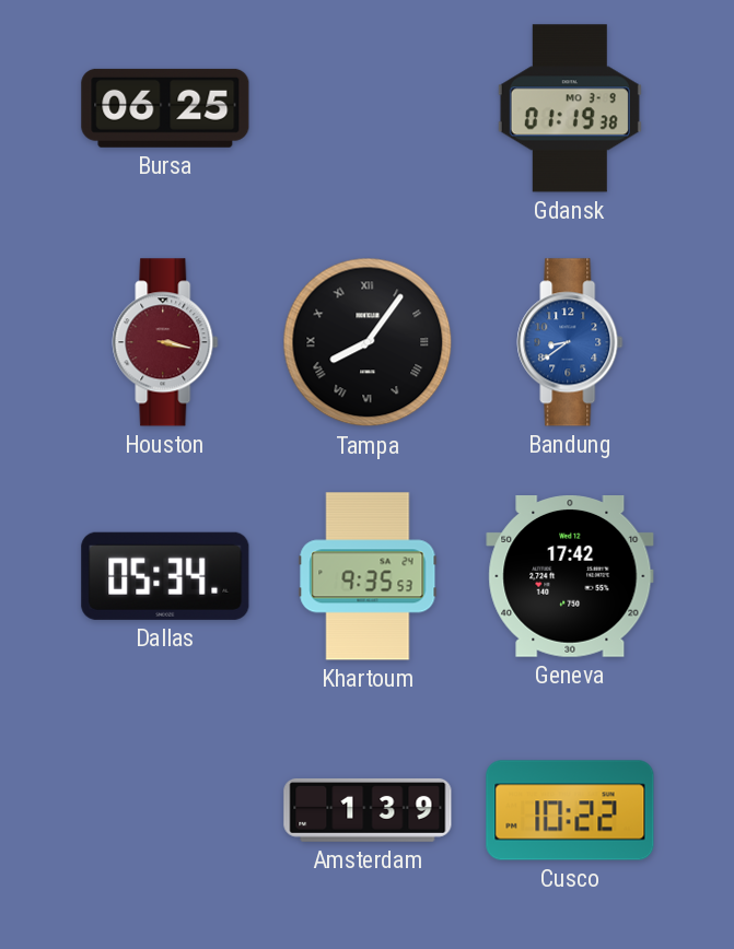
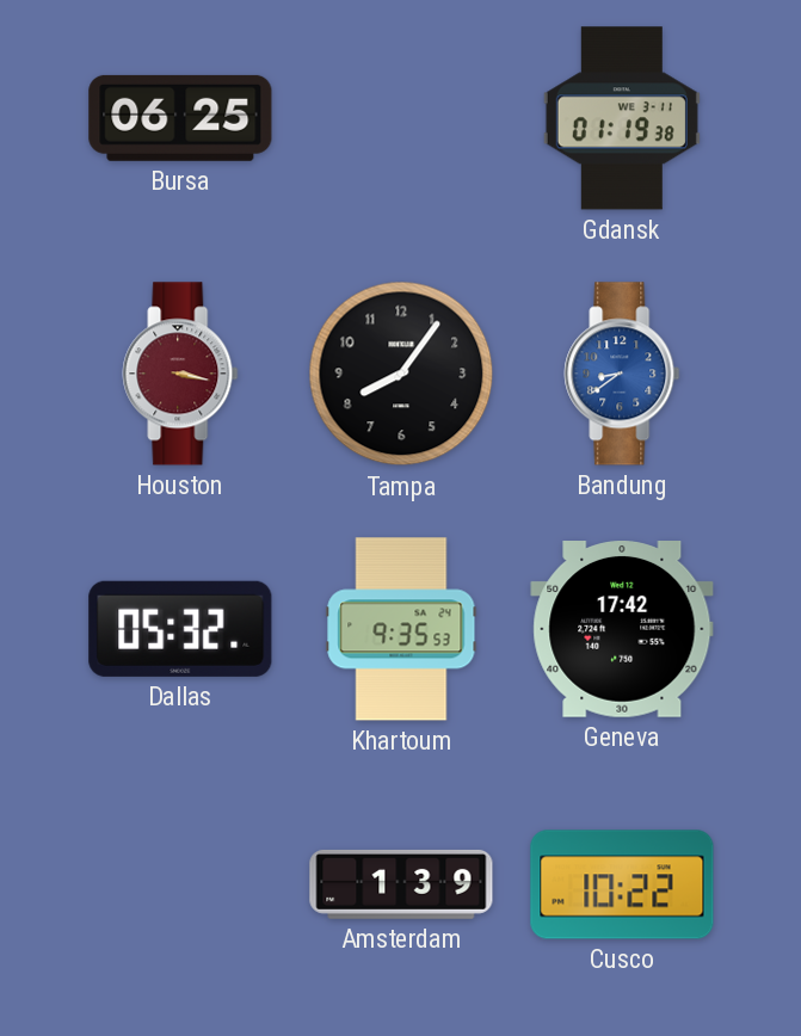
Gdansk date: MO 3-9 -> WE 3-11
Tampa numerals: Roman -> Arabic
Dallas: 05:34 -> 05:32
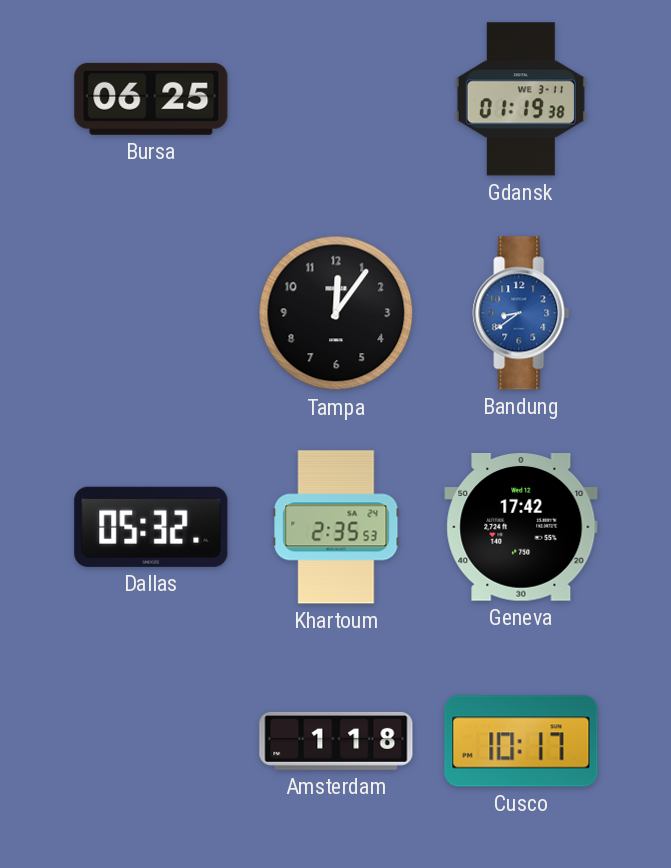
Houston: 3:17 -> none
Tampa: 8:06 -> 12:06
Khartoum: 9:35 -> 2:35
Amsterdam: 1:39 -> 1:18
Cusco: 10:22 -> 10:17
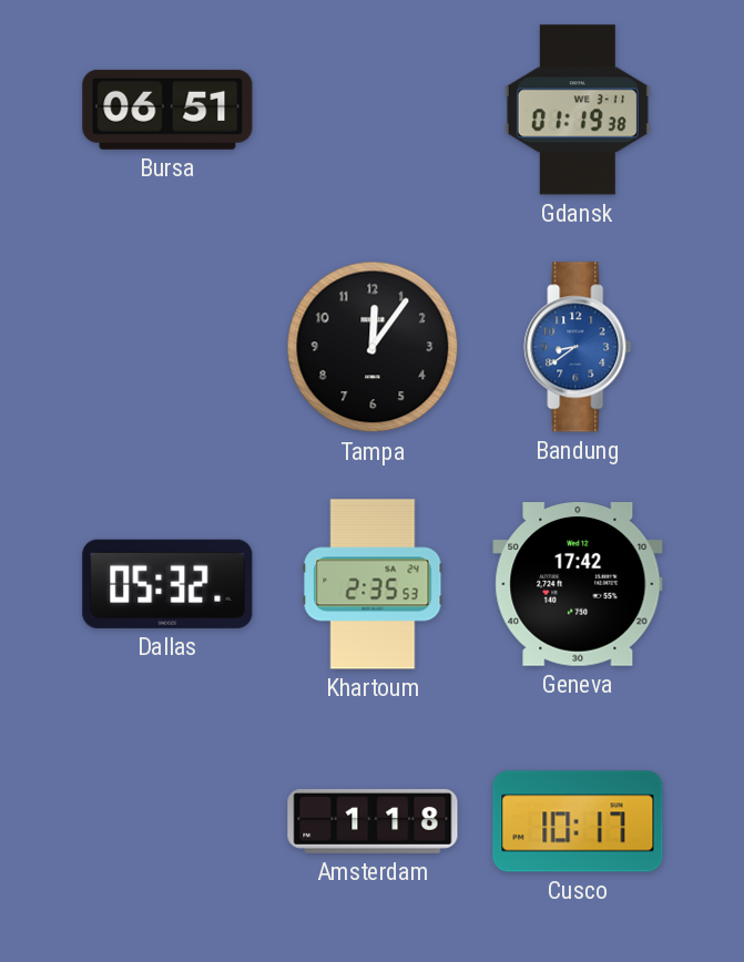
Bursa: 06:25 -> 06:51
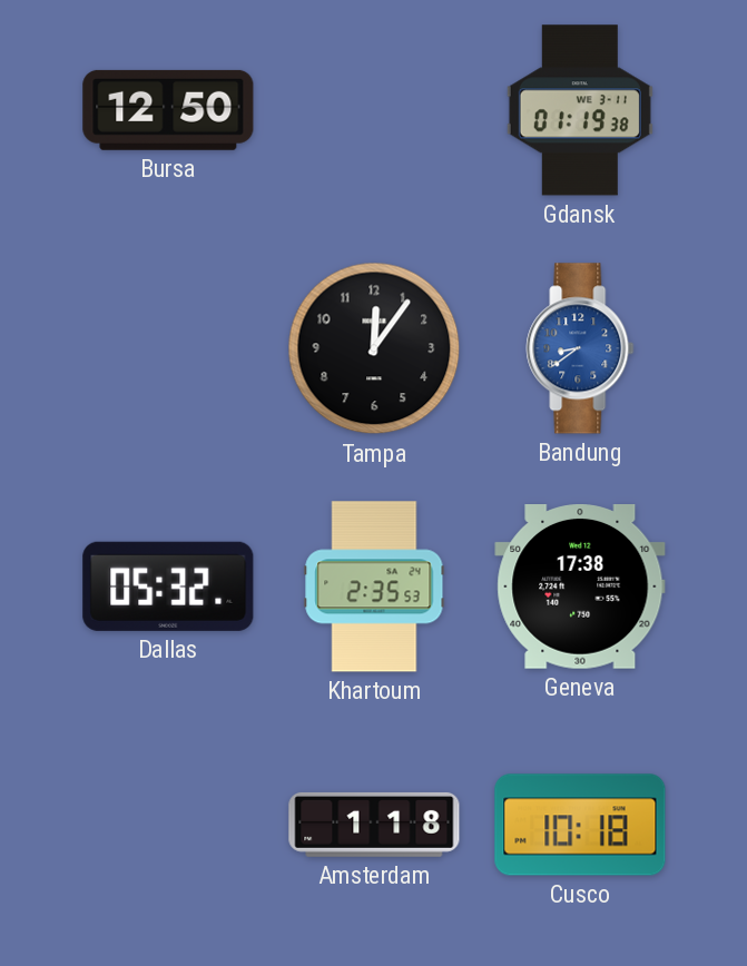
Bursa: 06:51 -> 12:50
Geneva: 17:42 -> 17:38
Cusco: 10:17 -> 10:18
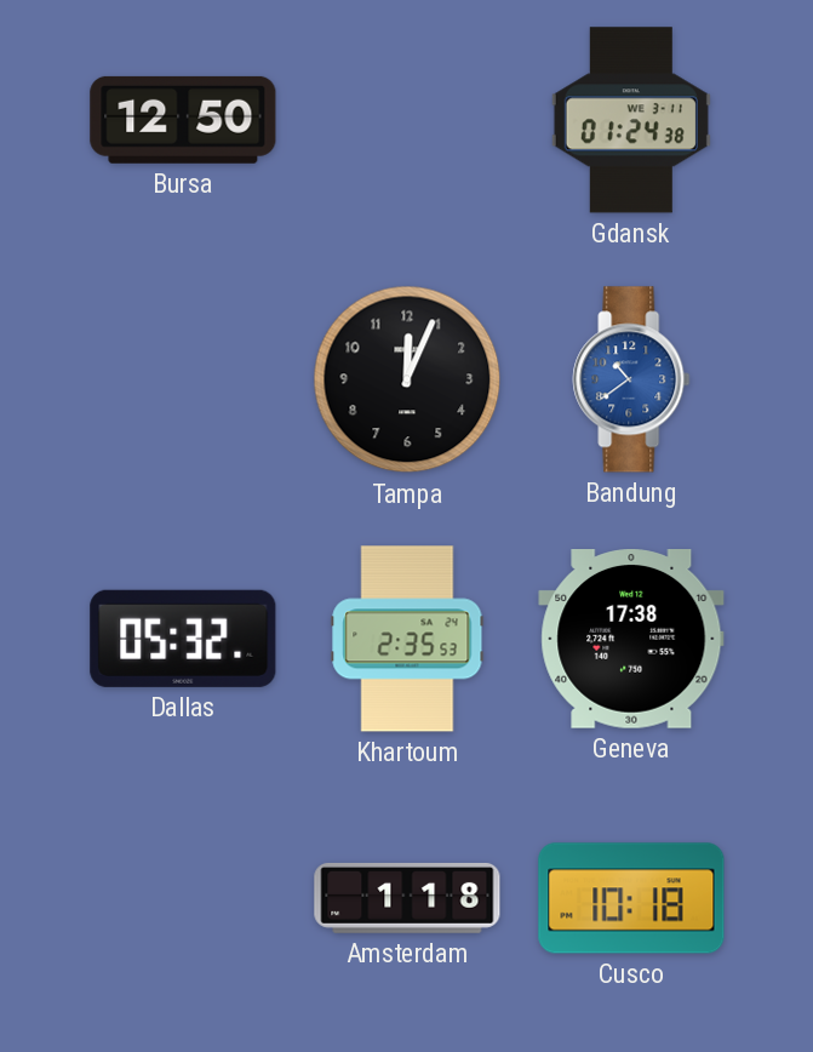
Gdansk: 01:19 -> 01:24
Tampa: 12:06 -> 12:04
Bandung: 8:39 -> 10:39
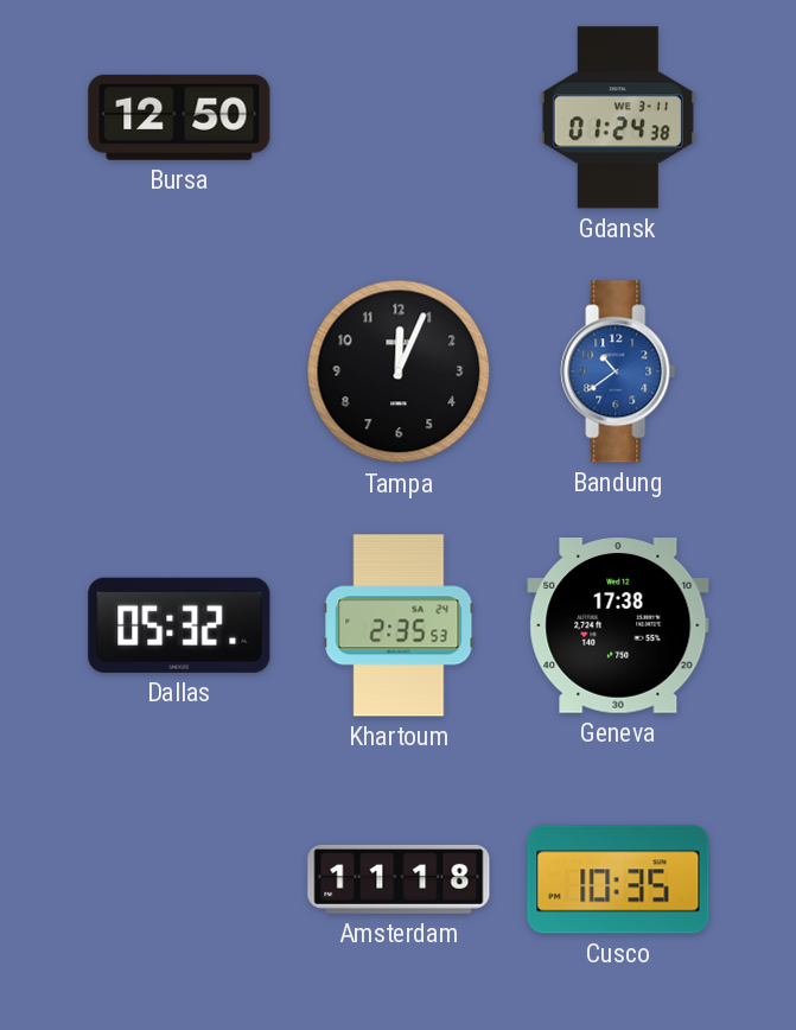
Amsterdam: 1:18 -> 11:18
Cusco: 10:18 -> 10:35
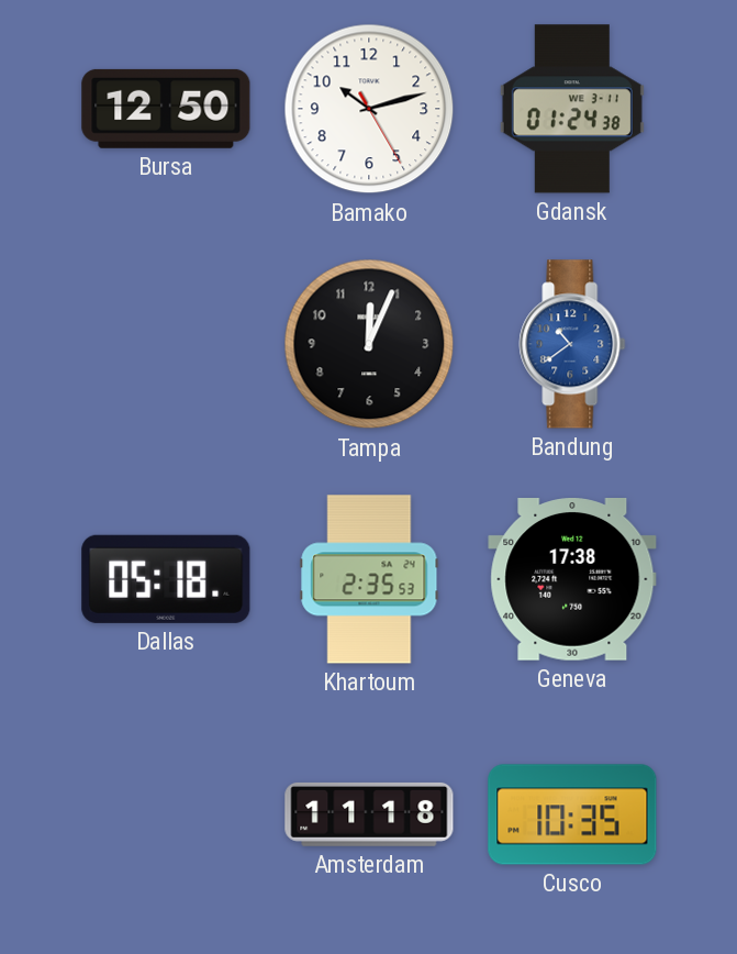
Bamako: none -> 10:12
Dallas: 05:32 -> 05:18
